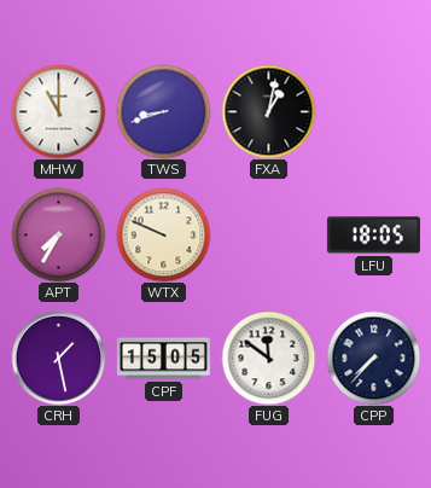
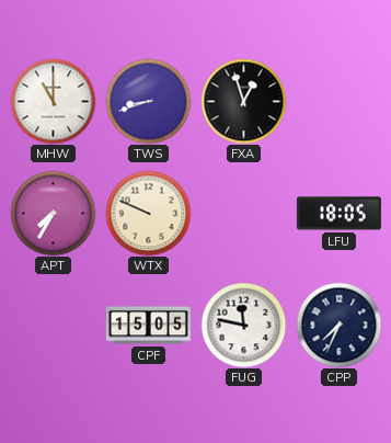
FXA: 1:02 -> 12:57
CRH: 1:28 -> none
FUG: 11:51 -> 11:47
CPP: 7:37 -> 7:34
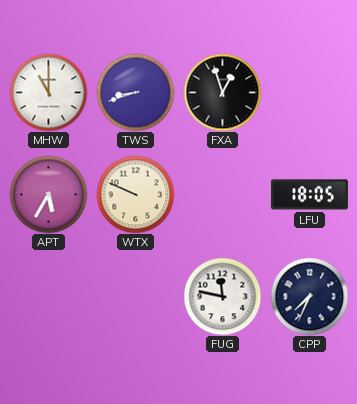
APT: 7:35 -> 5:35
CPF: 15:05 -> none
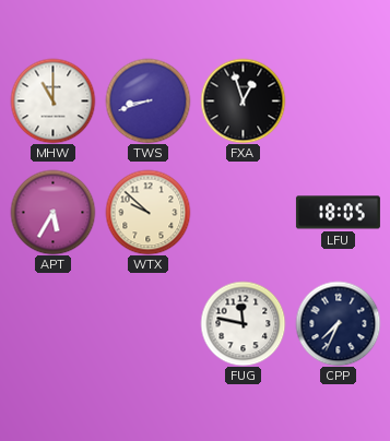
WTX: 9:49 -> 9:52
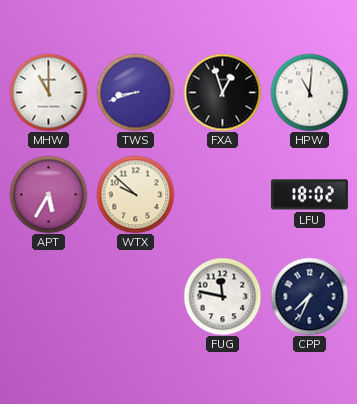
HPW: none -> 11:01
LFU: 18:05 -> 18:02
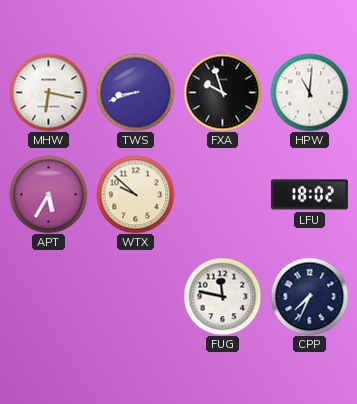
MHW: 11:00 -> 6:17
FXA: 12:57 -> 9:57
